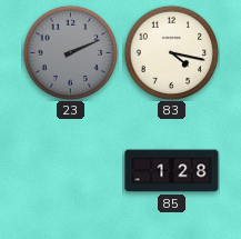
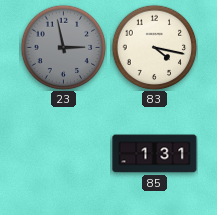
23: 2:11 -> 2:58
85: 1:28 -> 1:31
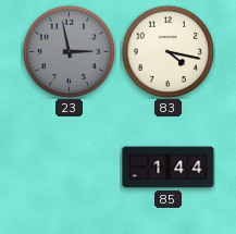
85: 1:31 -> 1:44
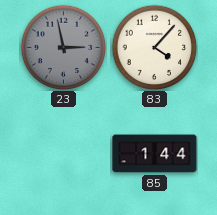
83: 4:17 -> 4:07
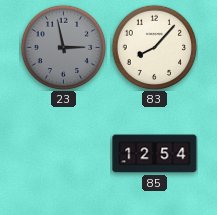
83: 4:07 -> 8:07
85: 1:44 -> 12:54
